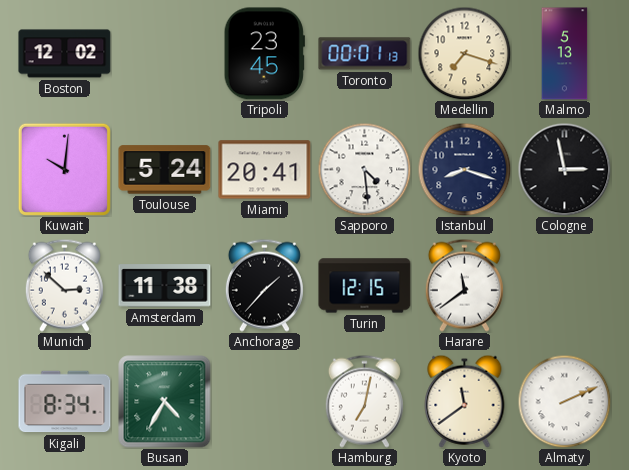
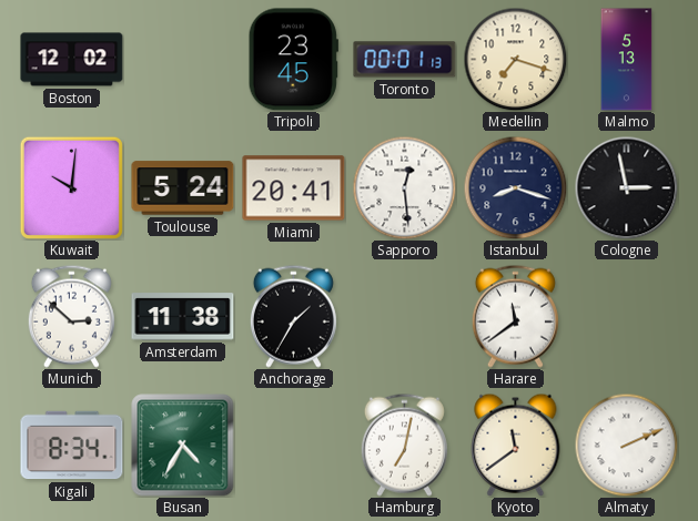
Sapporo: 4:29 -> 12:29
Anchorage: 1:37 -> 1:35
Turin: 12:15 -> none
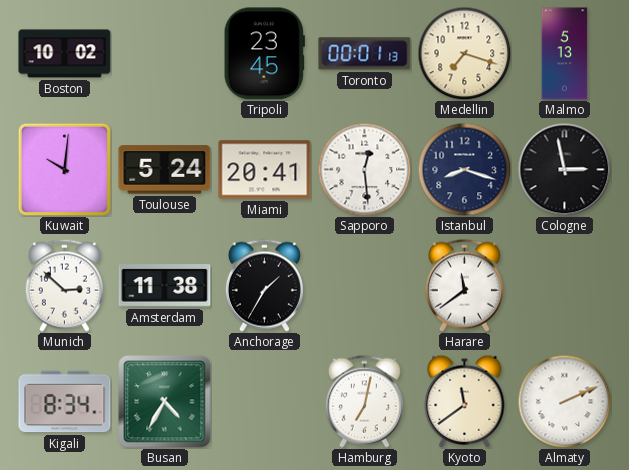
Boston: 12:02 -> 10:02
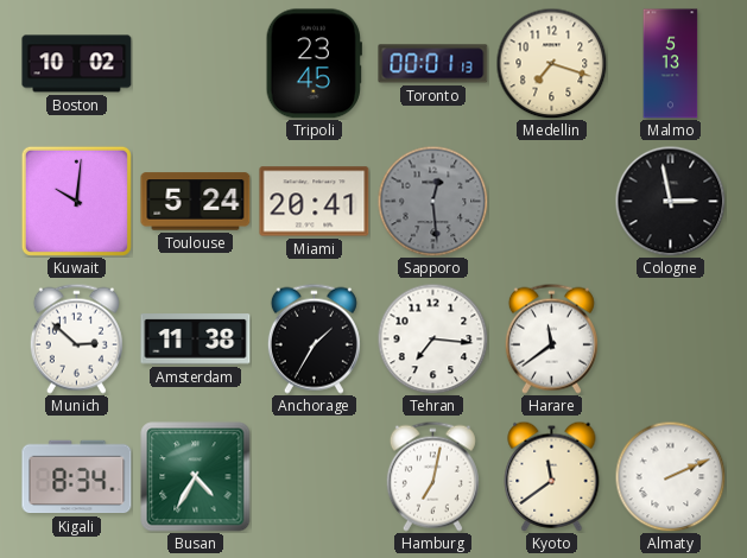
Sapporo dial: white -> grey
Istanbul: 8:18 -> none
Tehran: none -> 7:16
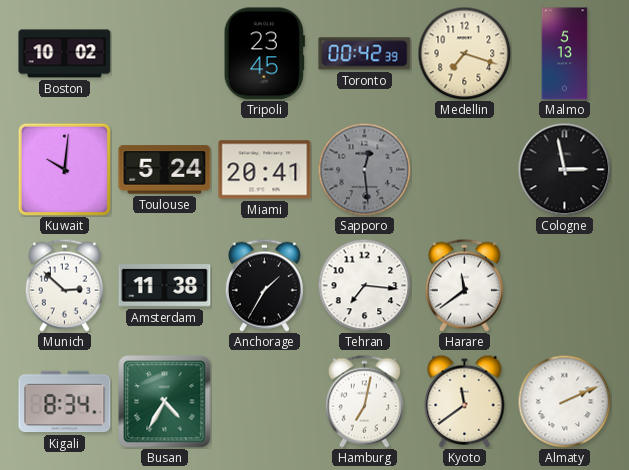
Toronto: 00:01 -> 00:42
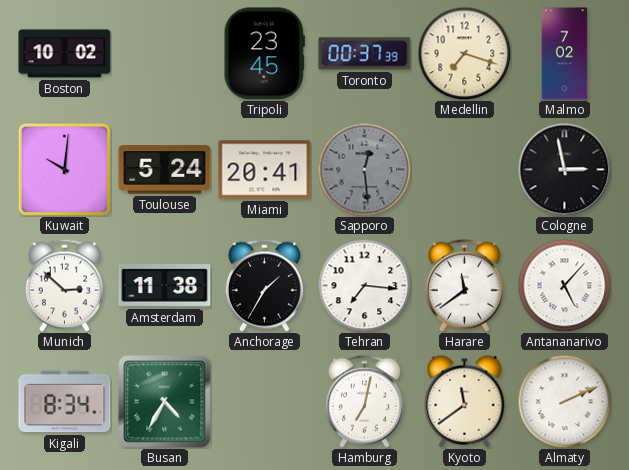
Toronto: 00:42 -> 00:37
Malmo: 5:13 -> 7:02
Antananarivo: none -> 5:07
